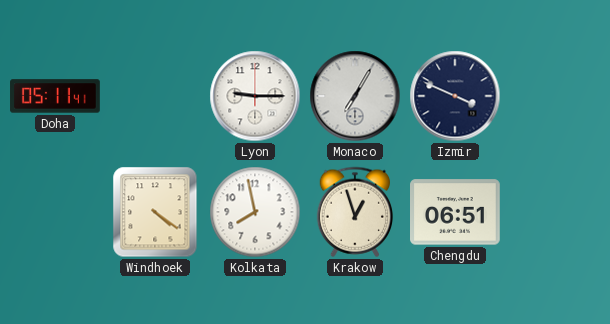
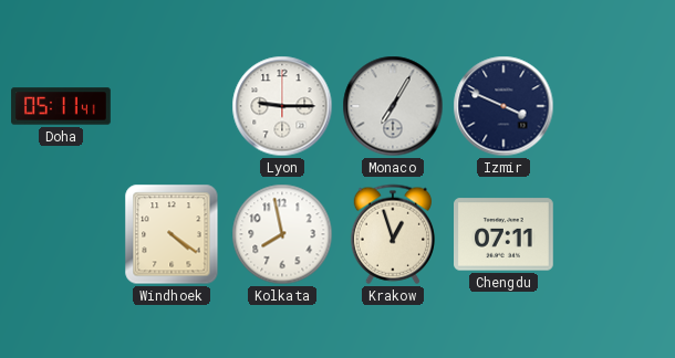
Chengdu: 06:51 -> 07:11
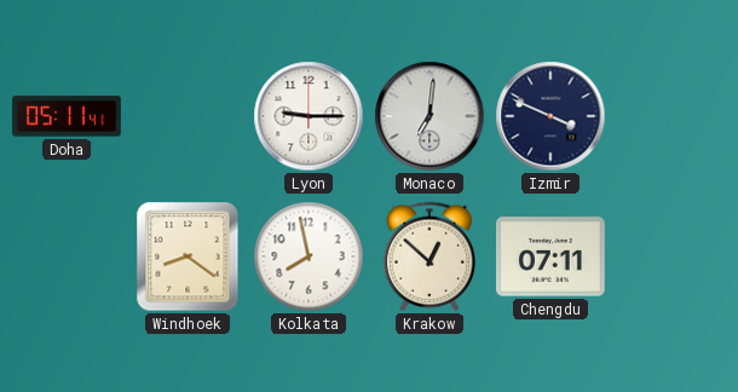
Monaco: 7:05 -> 7:01
Windhoek: 4:21 -> 8:21
Krakow: 12:57 -> 12:52
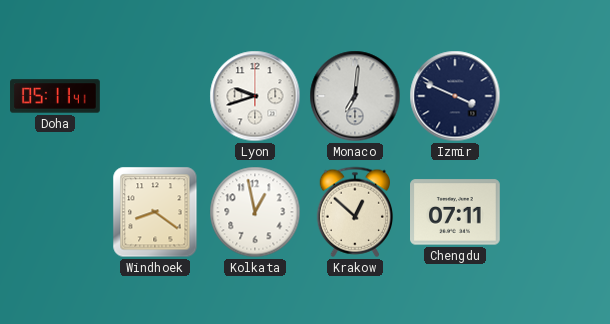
Lyon: 9:15 -> 9:42
Kolkata: 7:58 -> 12:58
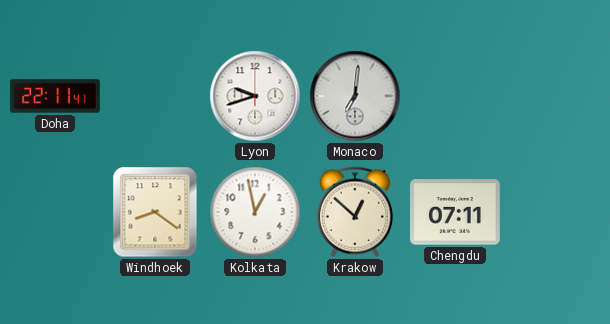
Doha: 05:11 -> 22:11
Izmir: 3:49 -> none
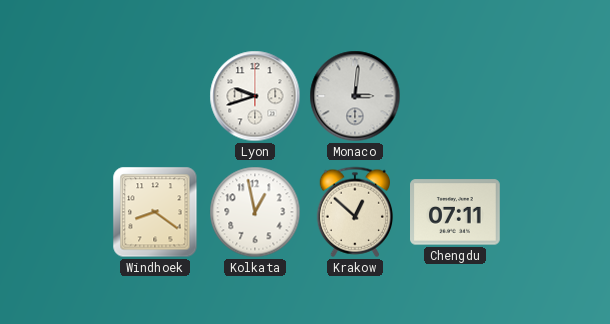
Doha: 22:11 -> none
Monaco: 7:01 -> 3:01
